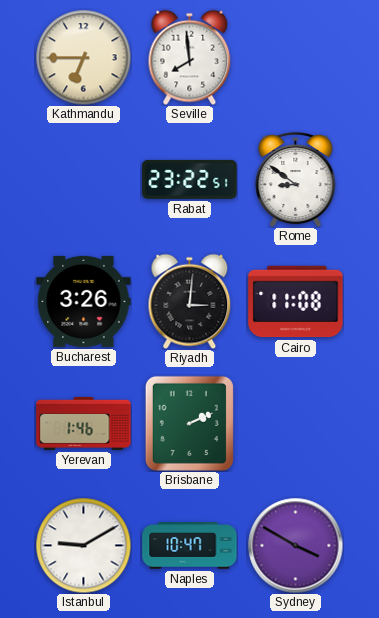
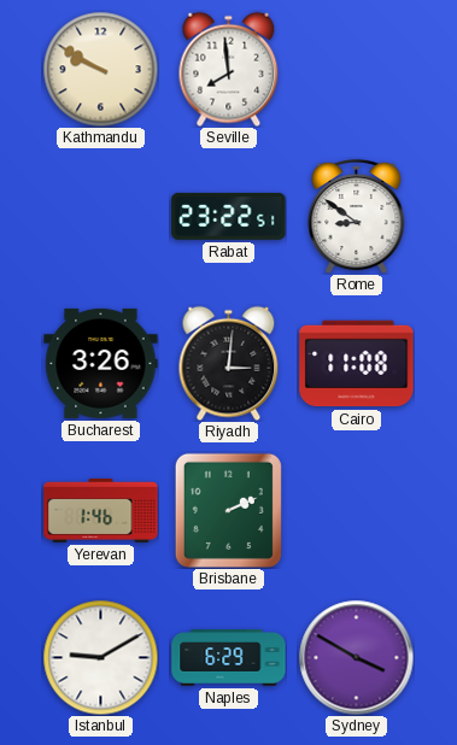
Kathmandu: 6:45 -> 9:50
Naples: 10:47 -> 6:29
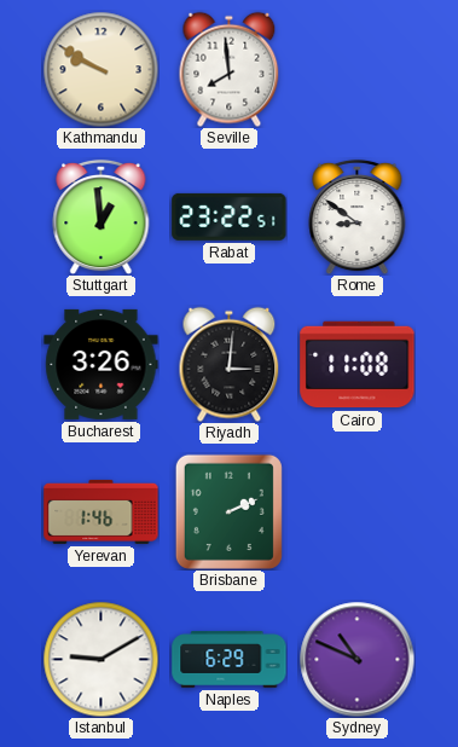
Stuttgart: none -> 12:59
Sydney: 3:50 -> 10:49
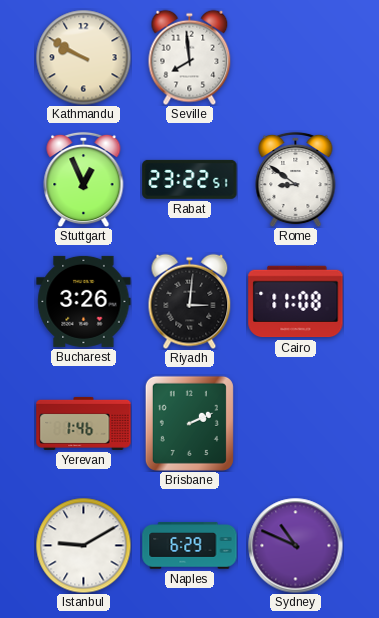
Stuttgart: 12:59 -> 12:56
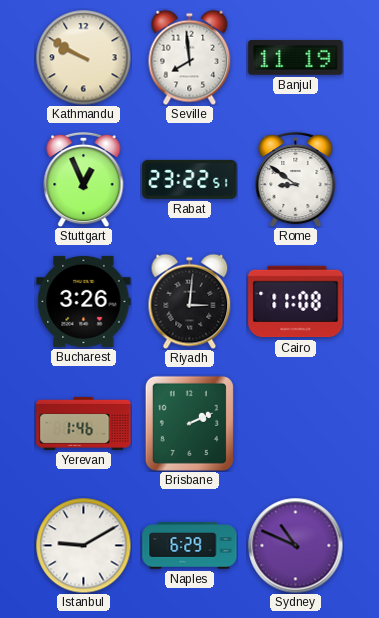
Banjul: none -> 11:19
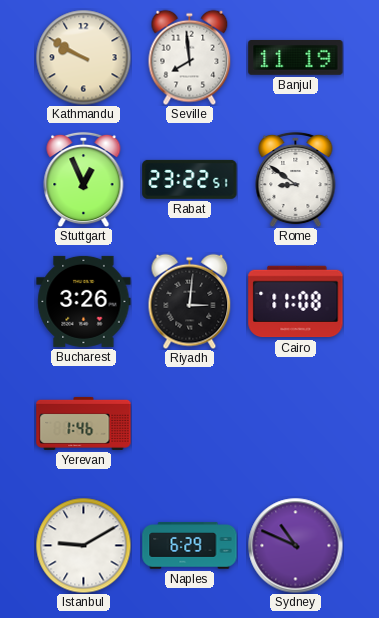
Brisbane: 2:11 -> none
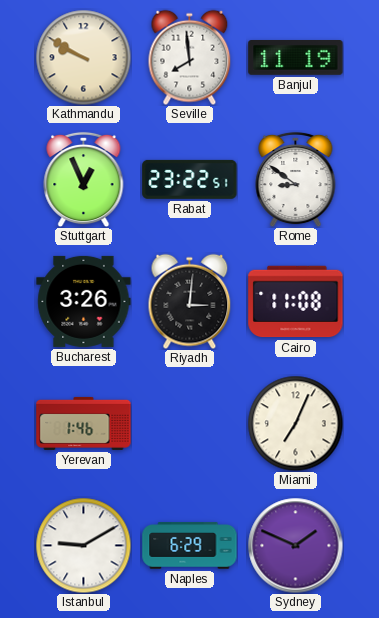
Miami: none -> 7:04
Sydney: 10:49 -> 1:49
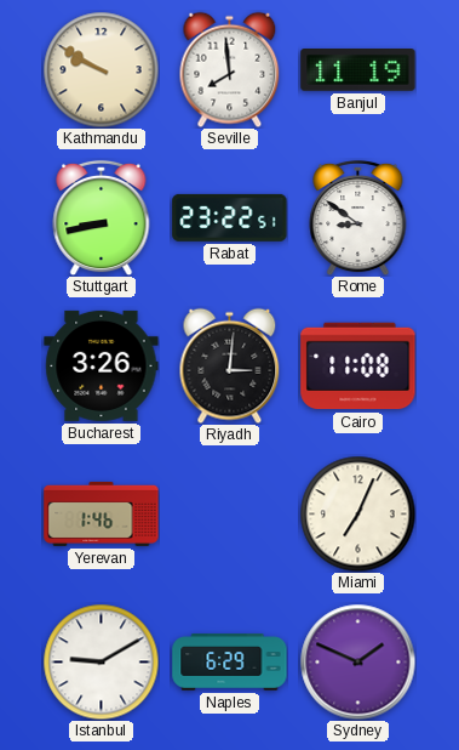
Stuttgart: 12:56 -> 8:43
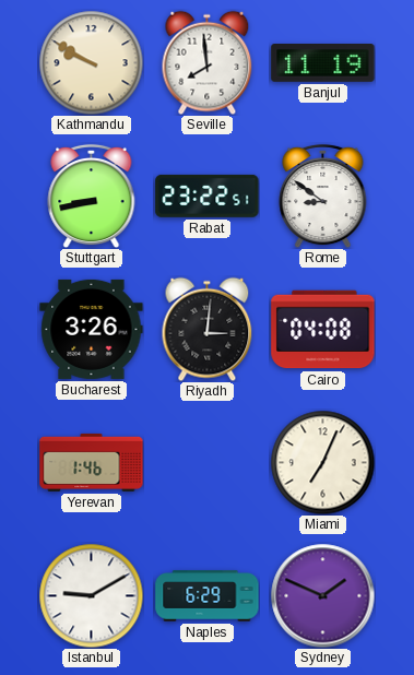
Cairo: 11:08 -> 04:08
